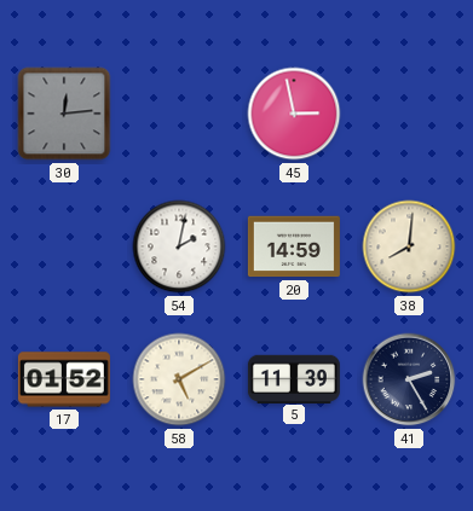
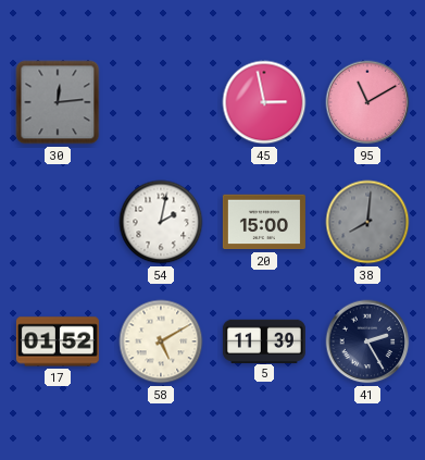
95: none -> 11:10
20: 14:59 -> 15:00
38 dial: cream -> grey
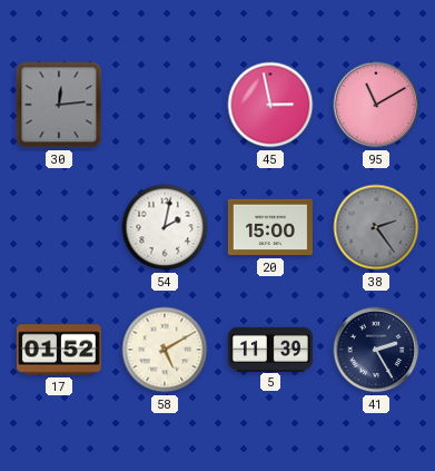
38: 8:01 -> 2:24
